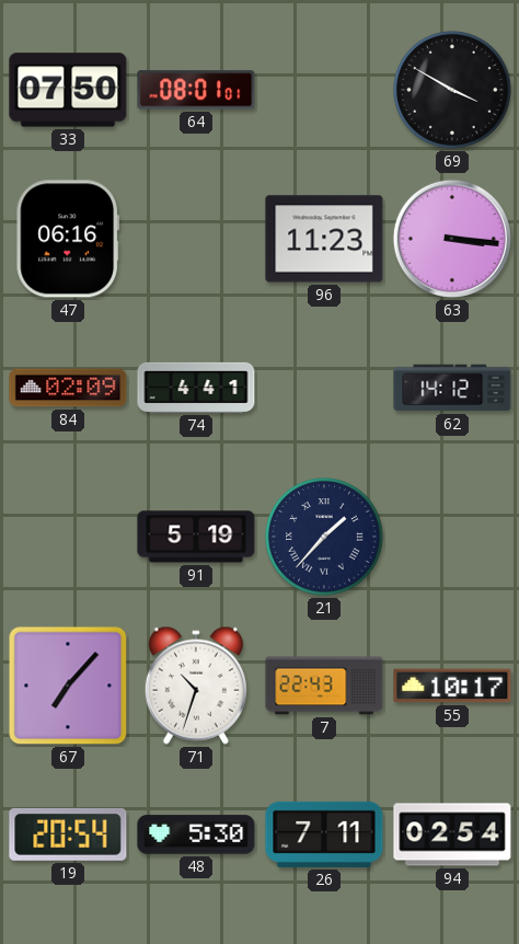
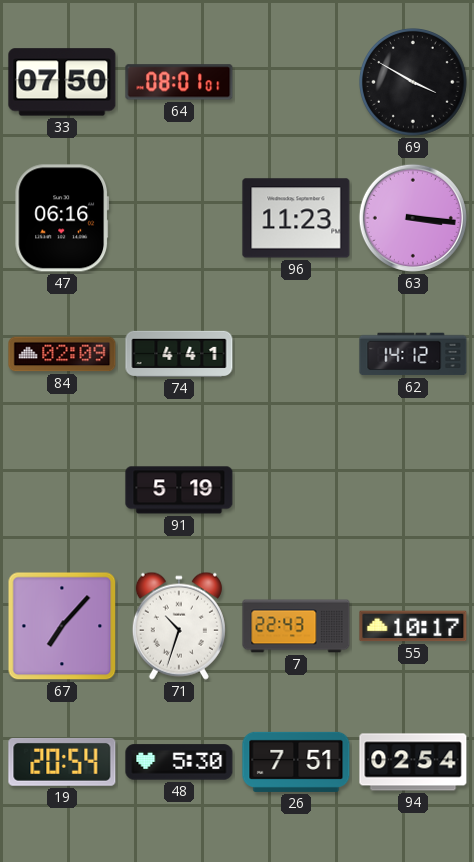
21: 1:37 -> none
26: 7:11 -> 7:51
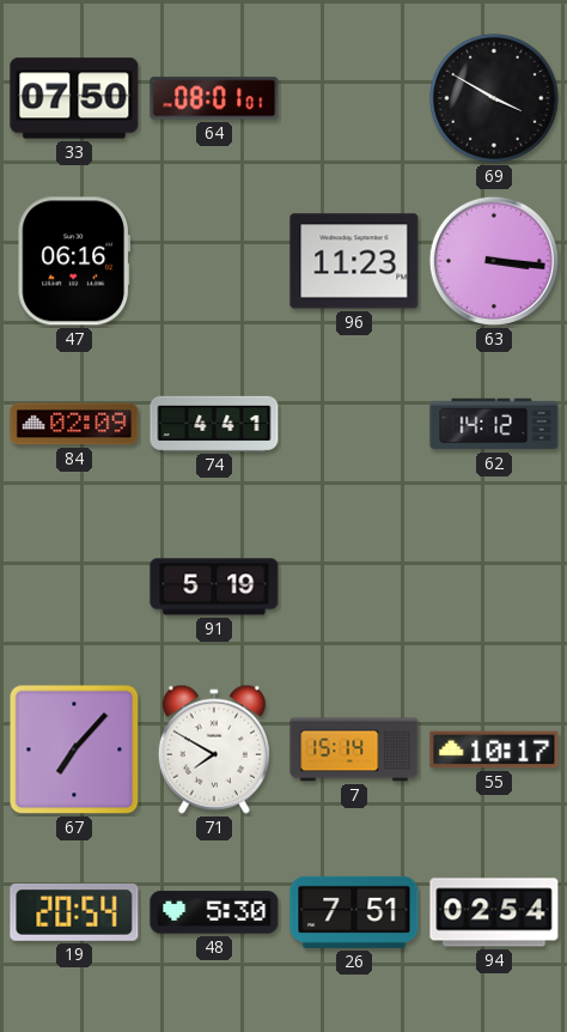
71: 10:33 -> 7:50
7: 22:43 -> 15:14
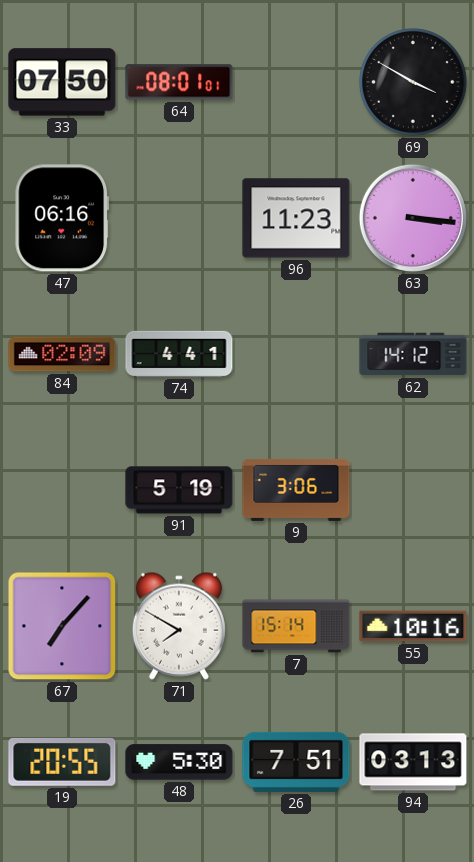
9: none -> 3:06
55: 10:17 -> 10:16
19: 20:54 -> 20:55
94: 02:54 -> 03:13
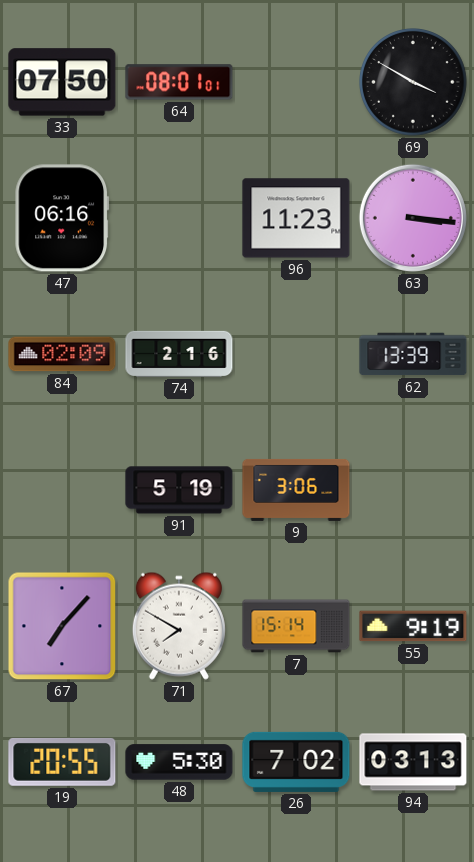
74: 4:41 -> 2:16
62: 14:12 -> 13:39
55: 10:16 -> 9:19
26: 7:51 -> 7:02
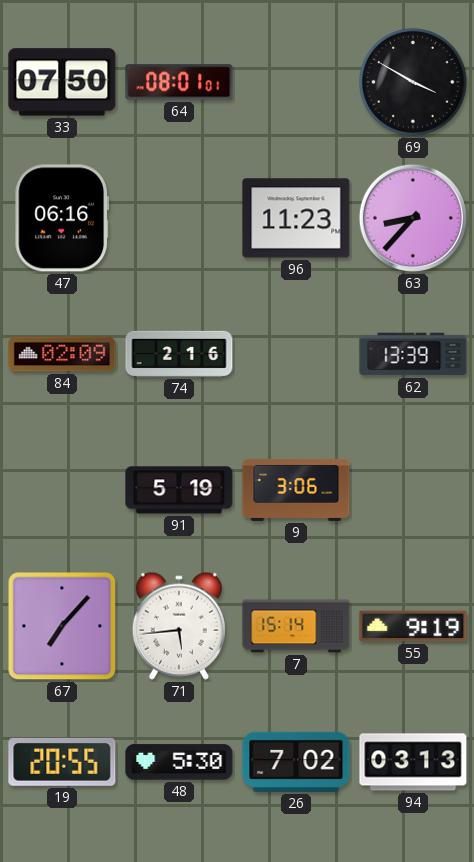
63: 3:16 -> 8:37
71: 7:50 -> 5:44
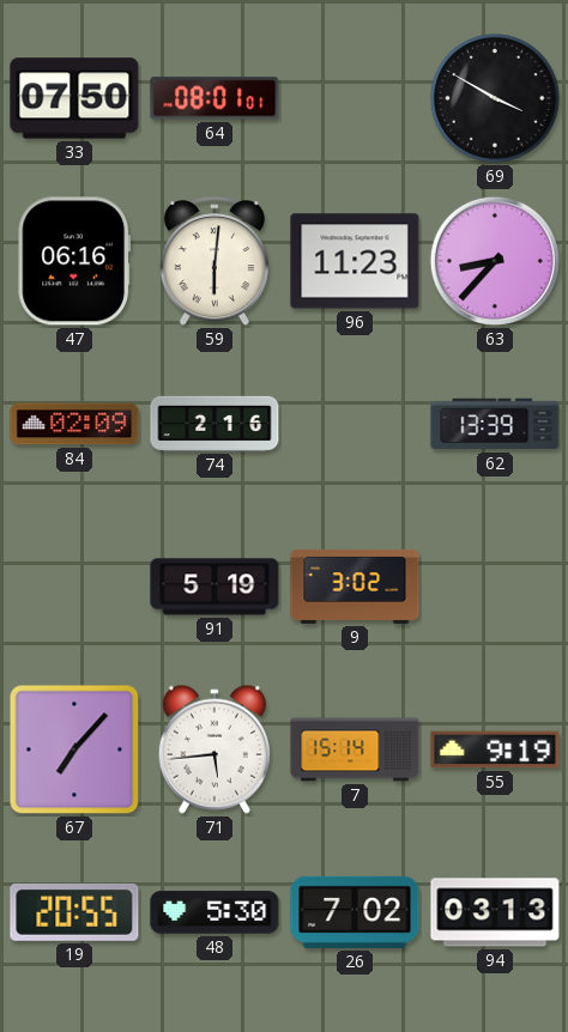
59: none -> 6:01
9: 3:06 -> 3:02
